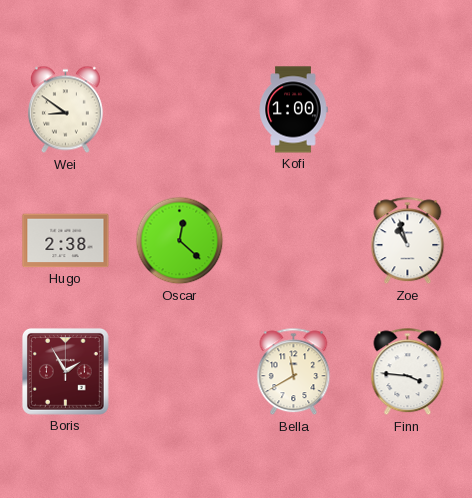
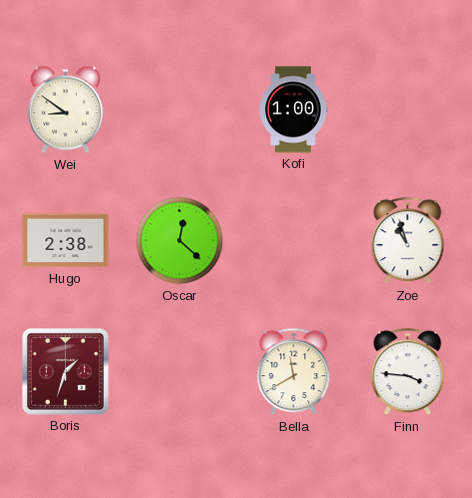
Boris: 1:55 -> 1:33
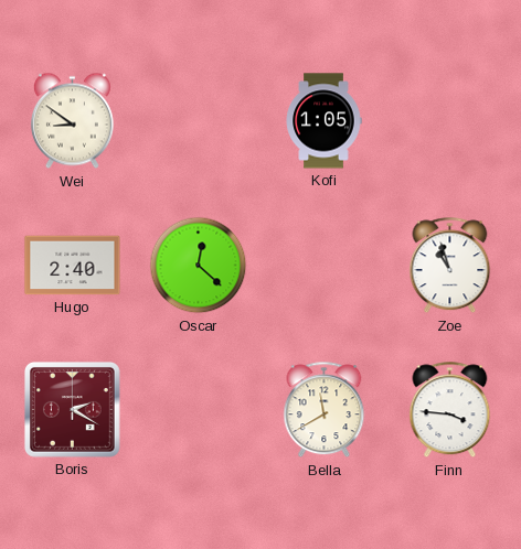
Kofi: 1:00 -> 1:05
Hugo: 2:38 -> 2:40
Boris: 1:33 -> 2:20
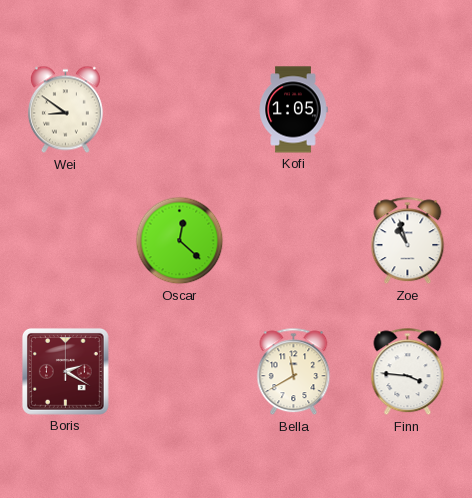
Hugo: 2:40 -> none
